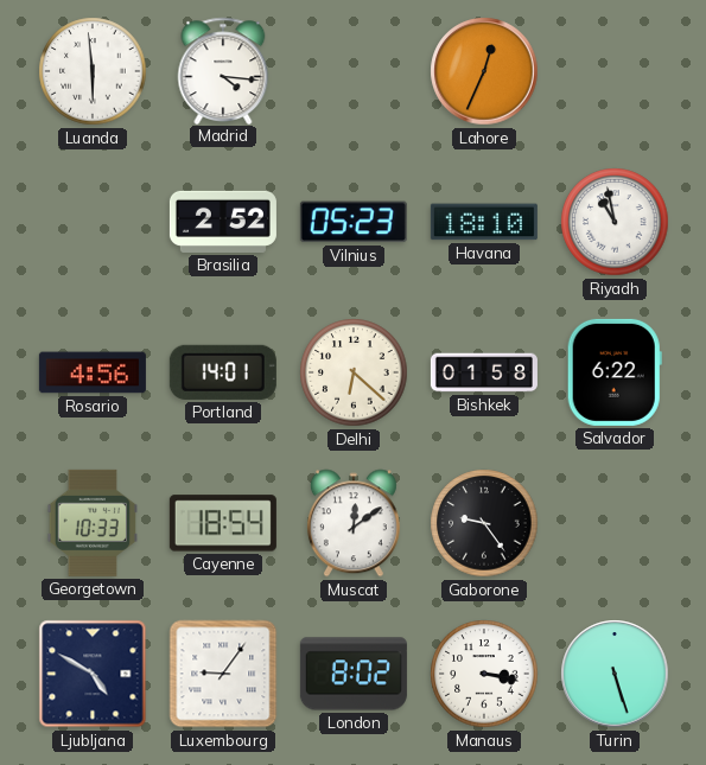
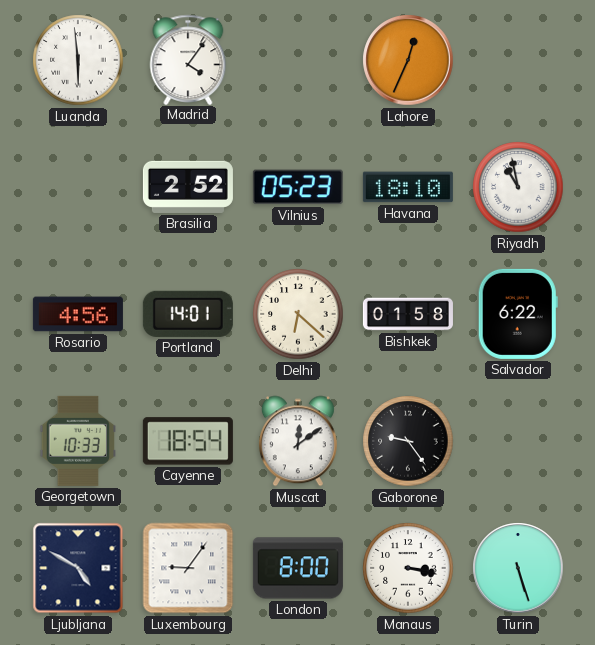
Madrid: 4:16 -> 4:06
London: 8:02 -> 8:00
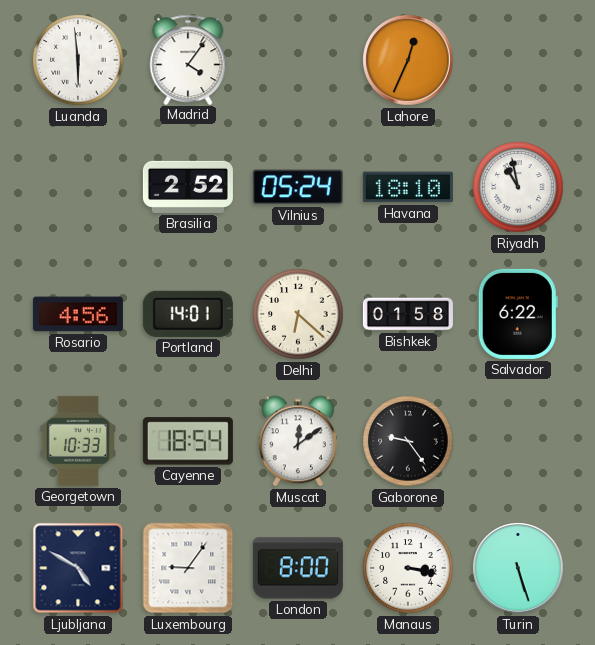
Vilnius: 05:23 -> 05:24
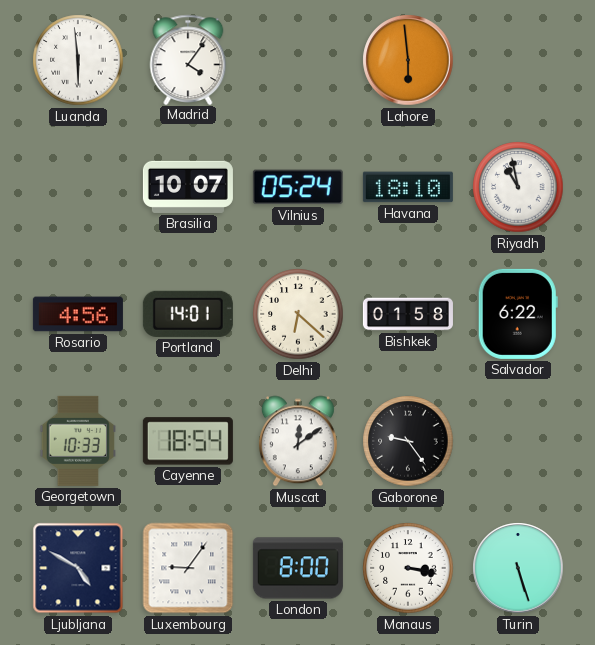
Lahore: 12:34 -> 5:59
Brasilia: 2:52 -> 10:07
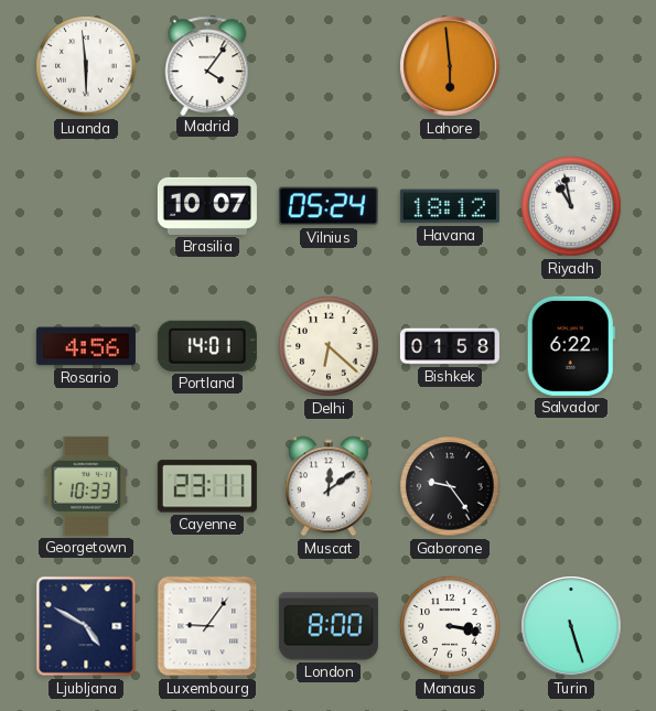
Havana: 18:10 -> 18:12
Cayenne: 18:54 -> 23:11
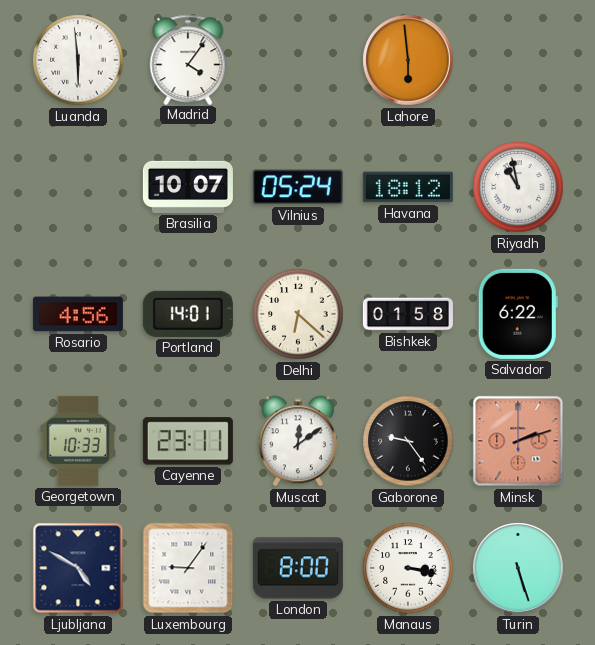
Minsk: none -> 2:12
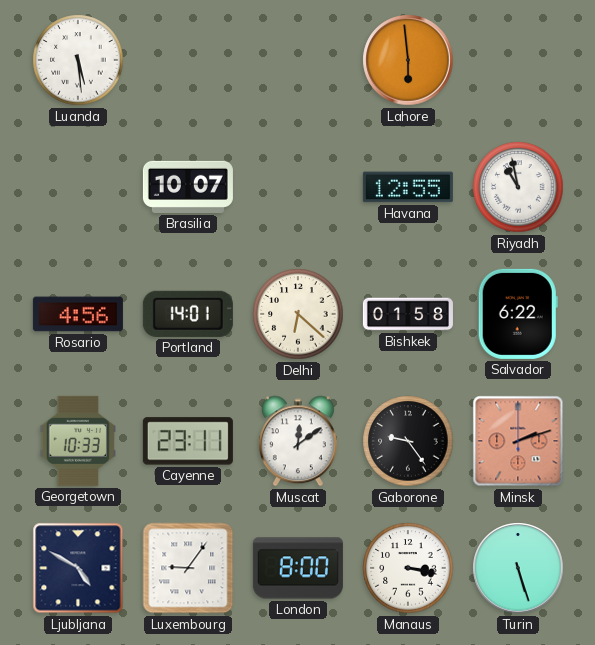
Luanda: 5:59 -> 5:29
Madrid: 4:06 -> none
Vilnius: 05:24 -> none
Havana: 18:12 -> 12:55
